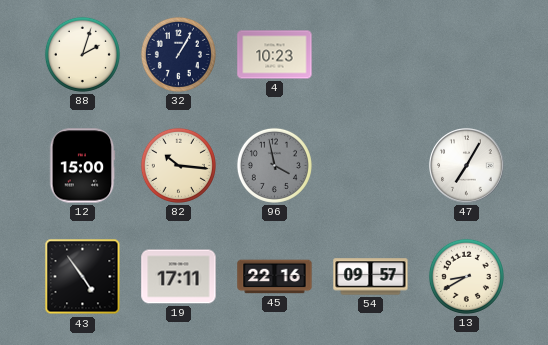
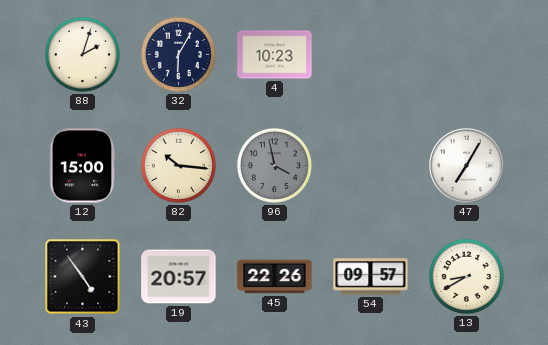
32: 1:05 -> 6:05
19: 17:11 -> 20:57
45: 22:16 -> 22:26
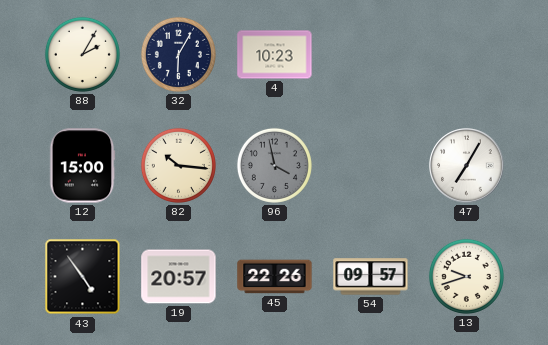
88: 2:03 -> 2:05
13: 8:40 -> 9:42
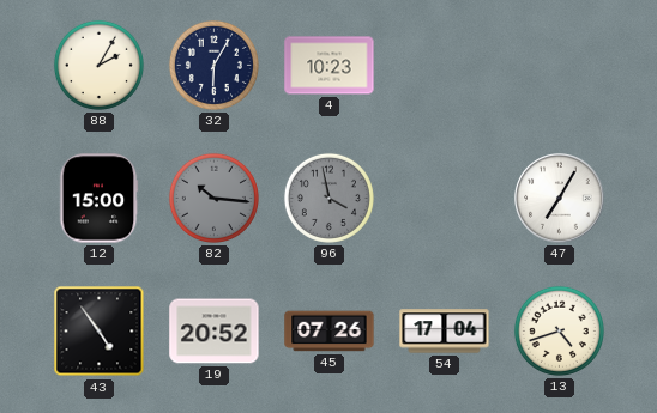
82 dial: cream -> grey
19: 20:57 -> 20:52
45: 22:26 -> 07:26
54: 09:57 -> 17:04
13: 9:42 -> 4:42
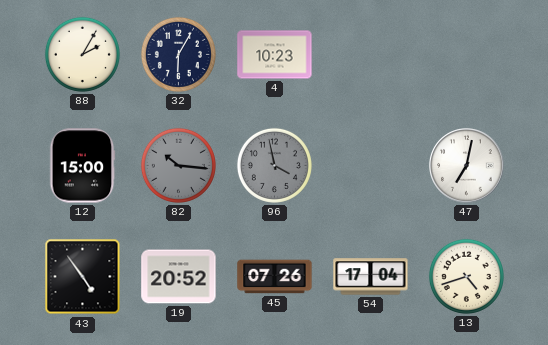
47: 7:05 -> 7:02
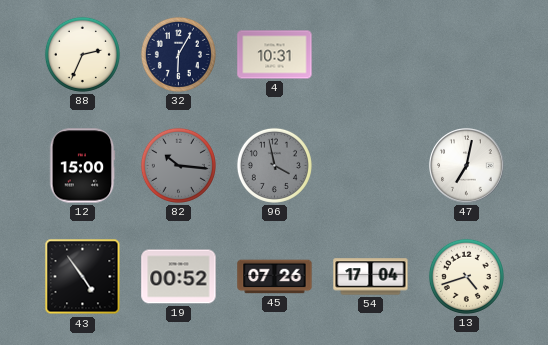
88: 2:05 -> 2:34
4: 10:23 -> 10:31
19: 20:52 -> 00:52
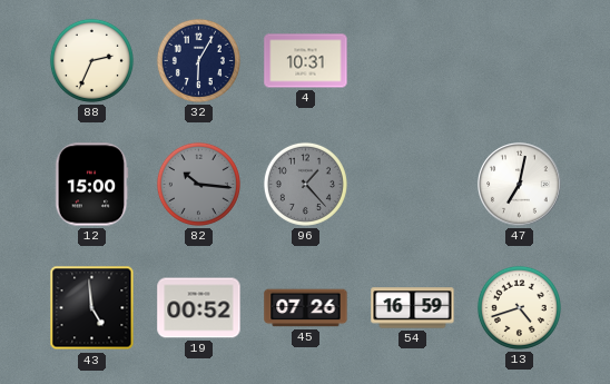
96: 3:58 -> 1:23
43: 4:54 -> 4:59
54: 17:04 -> 16:59
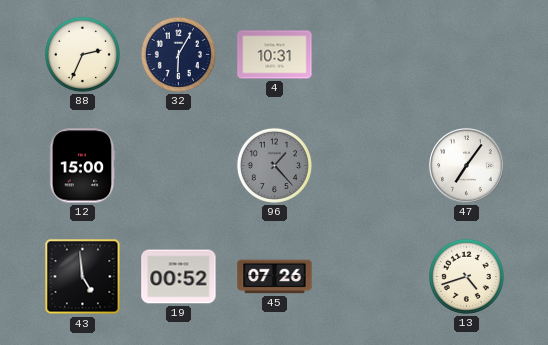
82: 10:16 -> none
47: 7:02 -> 7:06
54: 16:59 -> none
